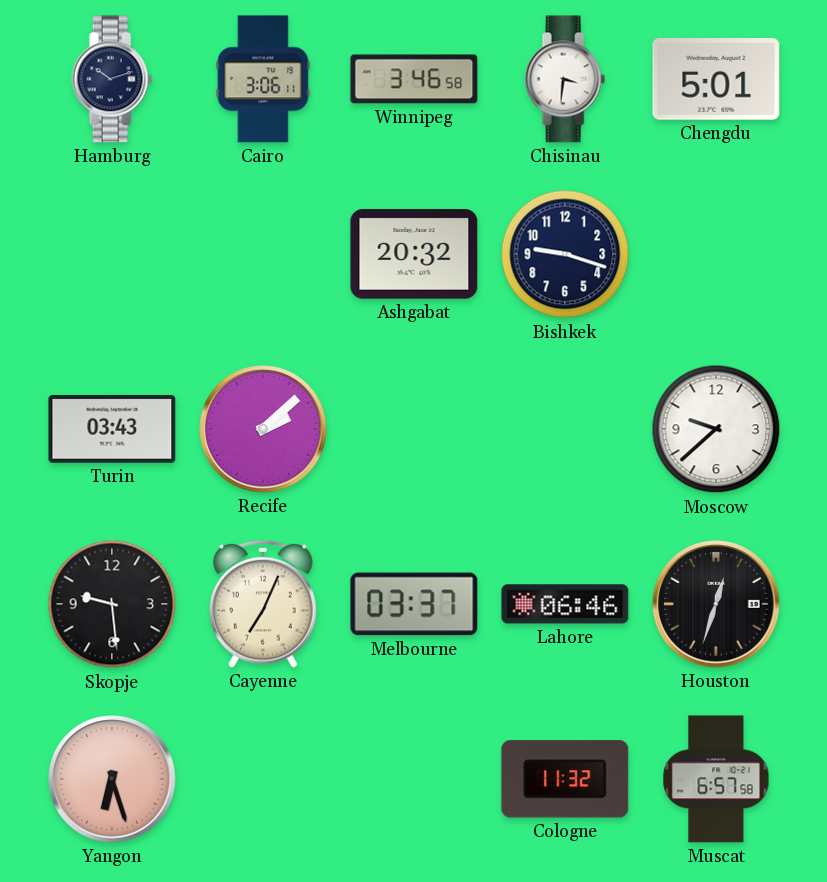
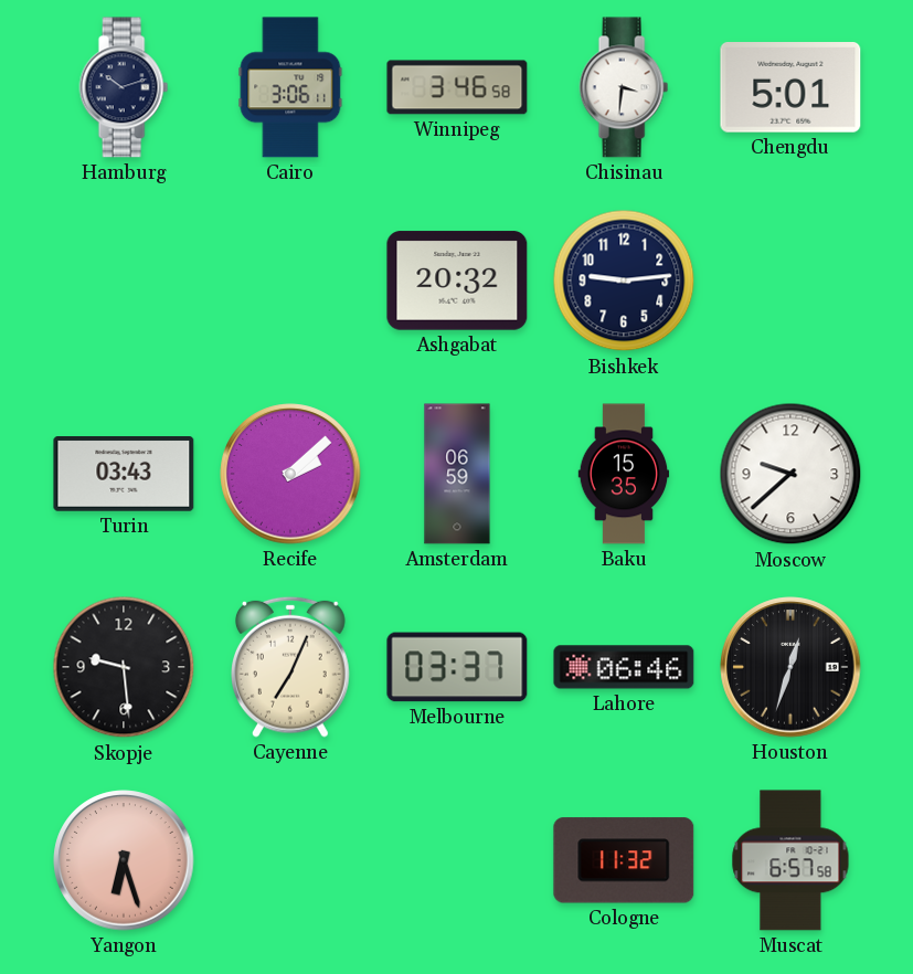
Bishkek: 9:18 -> 9:14
Amsterdam: none -> 06:59
Baku: none -> 15:35
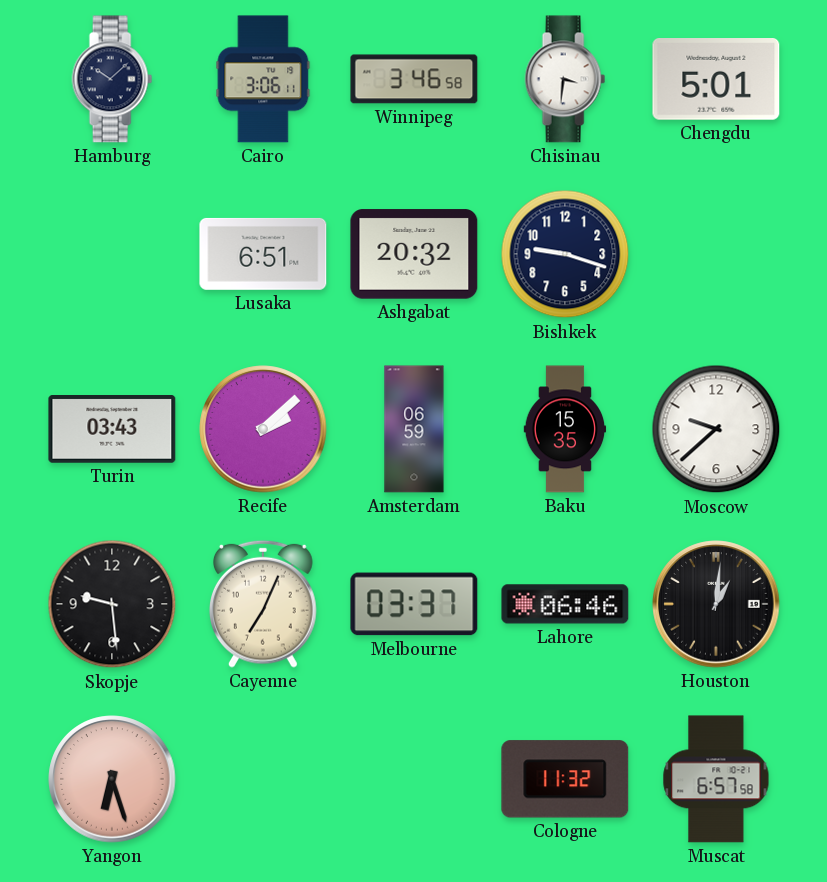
Hamburg: 10:12 -> 10:08
Lusaka: none -> 6:51
Bishkek: 9:14 -> 9:18
Houston: 12:33 -> 1:01
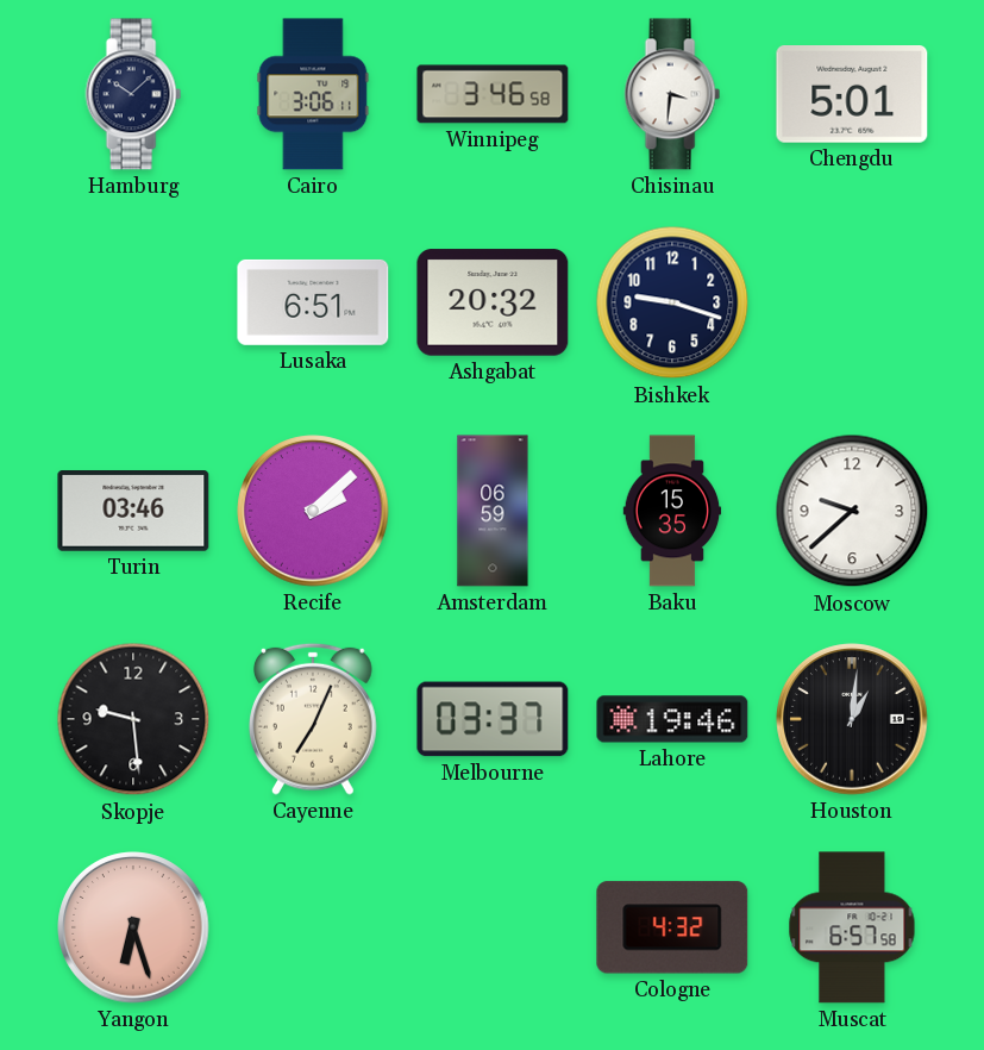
Turin: 03:43 -> 03:46
Lahore: 06:46 -> 19:46
Cologne: 11:32 -> 4:32
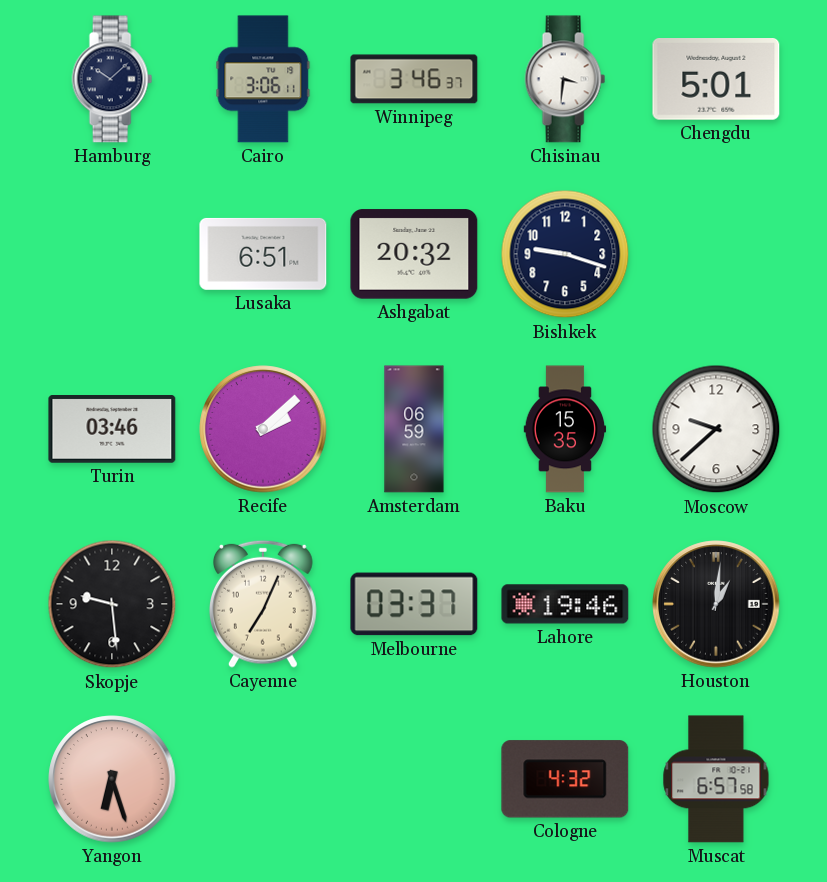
Winnipeg: 3:46:58 -> 3:46:37
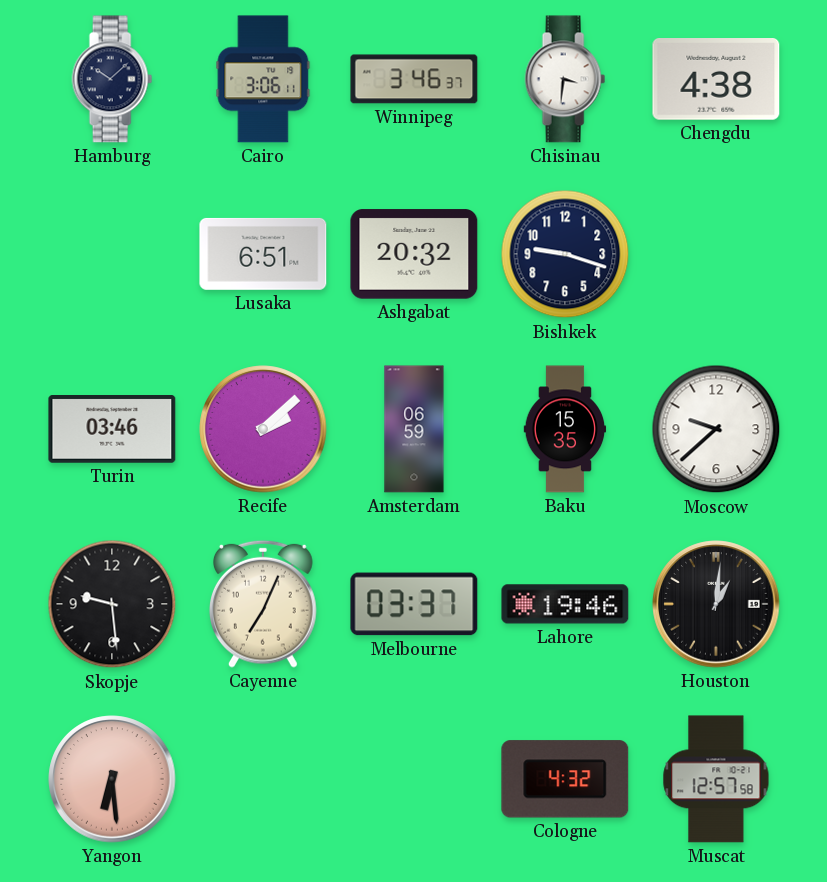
Chengdu: 5:01 -> 4:38
Yangon: 6:27 -> 6:29
Muscat: 6:57 -> 12:57
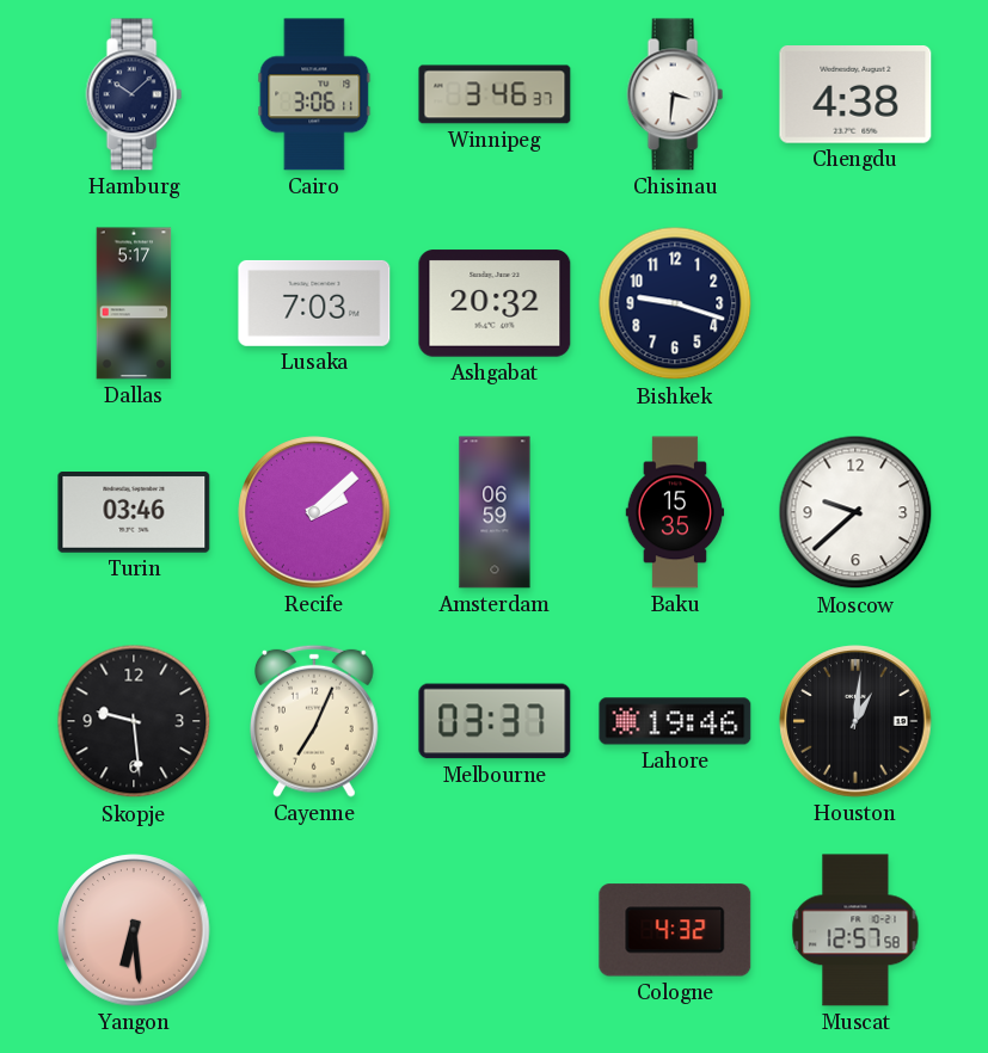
Dallas: none -> 5:17
Lusaka: 6:51 -> 7:03
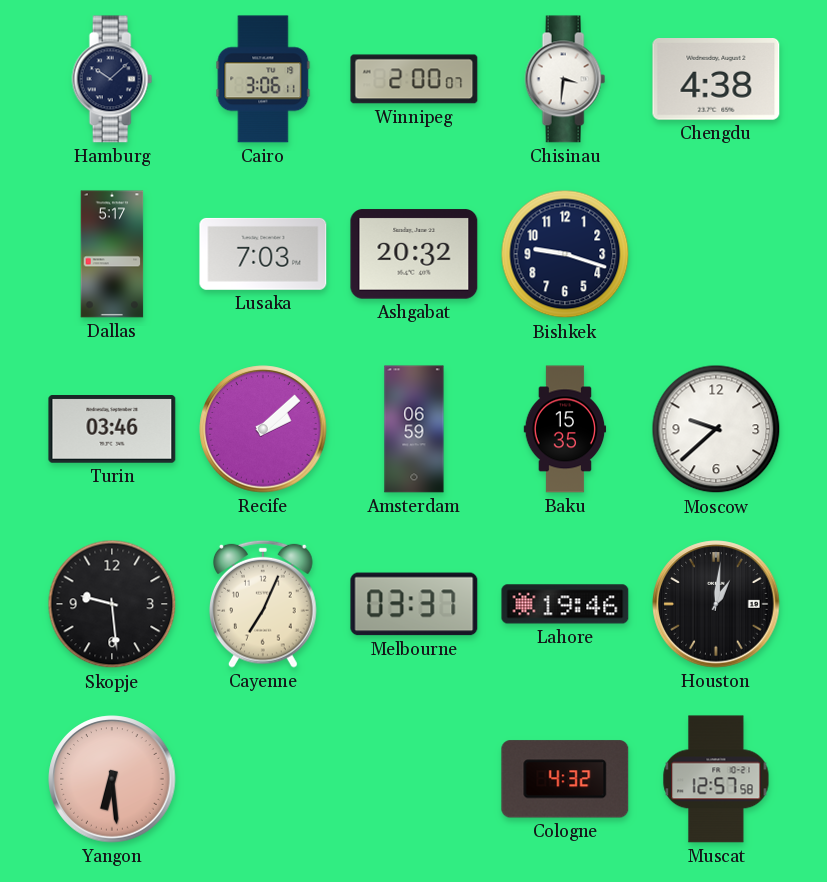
Winnipeg: 3:46 -> 2:00
